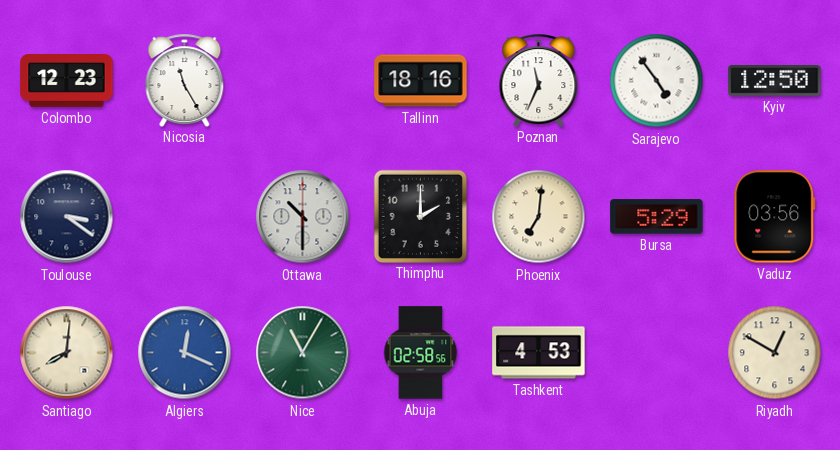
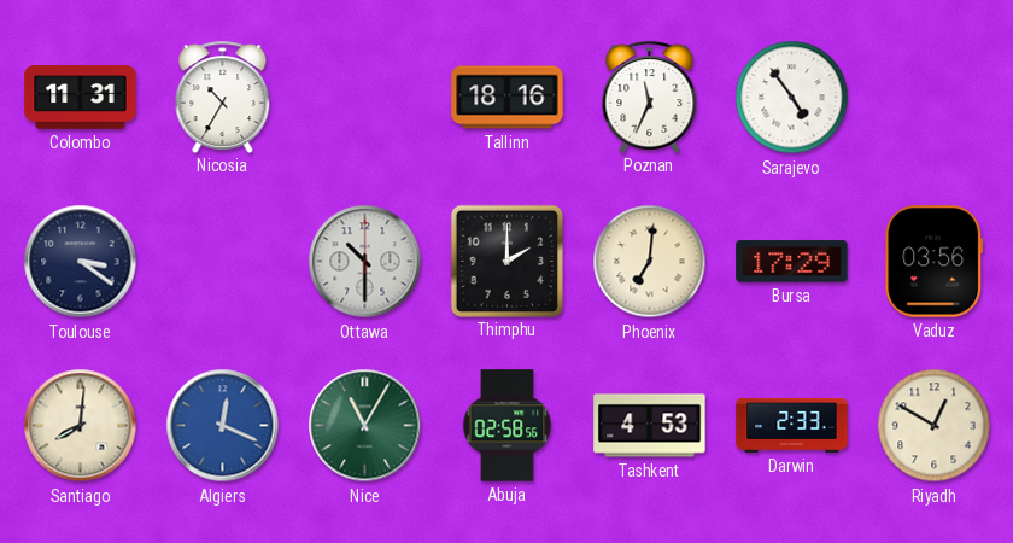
Colombo: 12:23 -> 11:31
Nicosia: 11:25 -> 10:35
Kyiv: 12:50 -> none
Bursa: 5:29 -> 17:29
Darwin: none -> 2:33
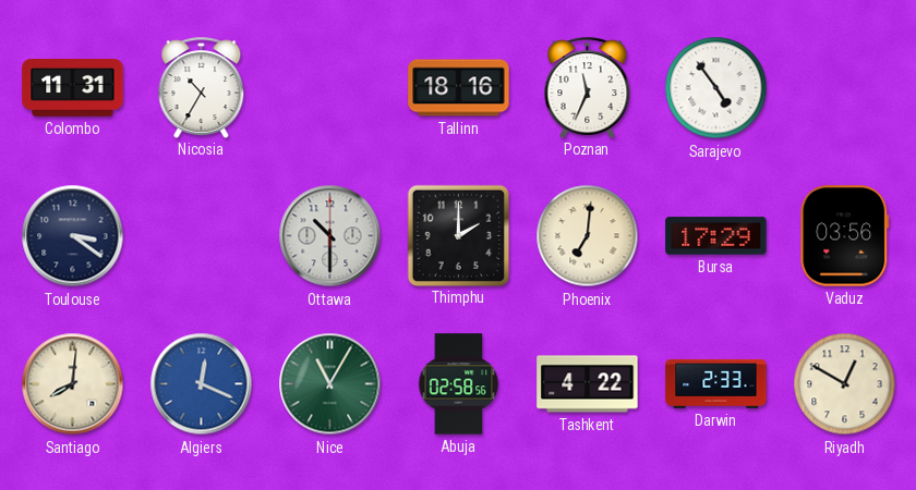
Tashkent: 4:53 -> 4:22
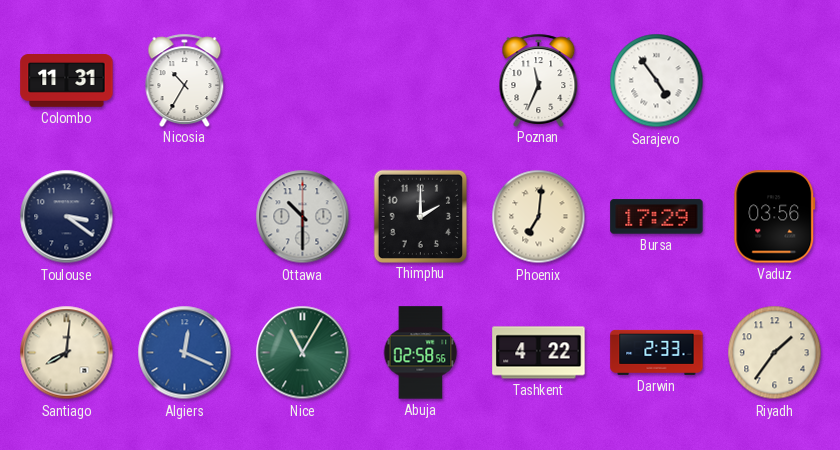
Tallinn: 18:16 -> none
Riyadh: 12:50 -> 1:36
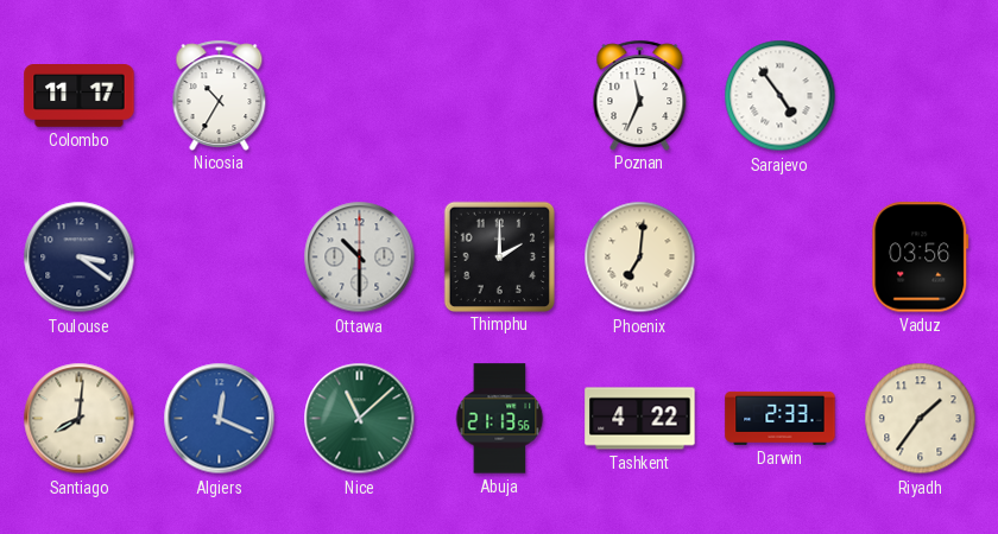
Colombo: 11:31 -> 11:17
Bursa: 17:29 -> none
Nice: 11:05 -> 11:08
Abuja: 02:58 -> 21:13
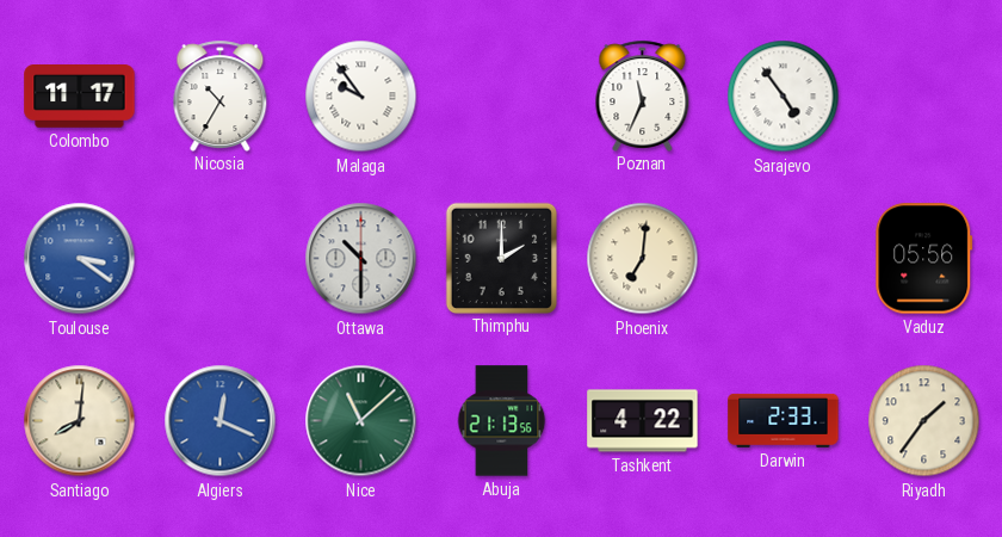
Malaga: none -> 9:54
Toulouse dial: navy -> blue
Vaduz: 03:56 -> 05:56
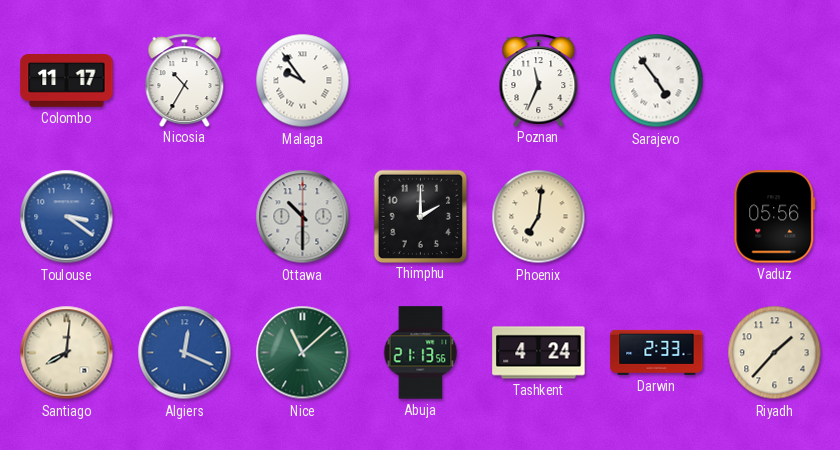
Tashkent: 4:22 -> 4:24
Riyadh: 1:36 -> 1:37
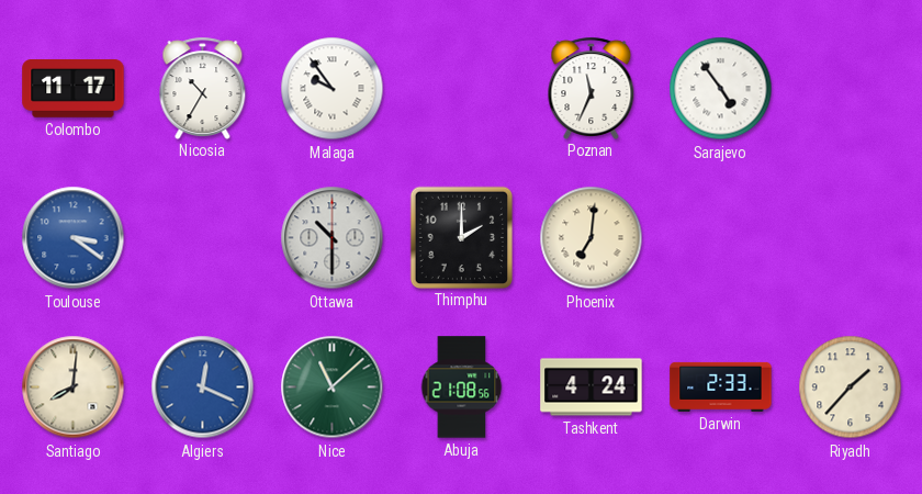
Vaduz: 05:56 -> none
Abuja: 21:13 -> 21:08
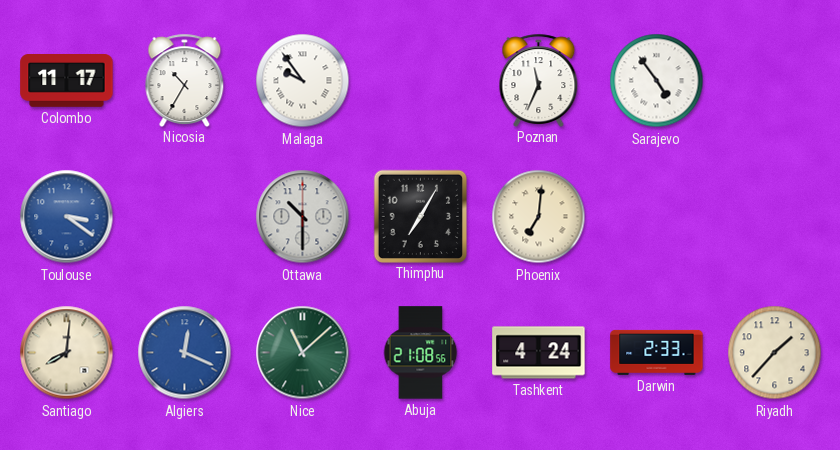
Thimphu: 2:00 -> 7:05
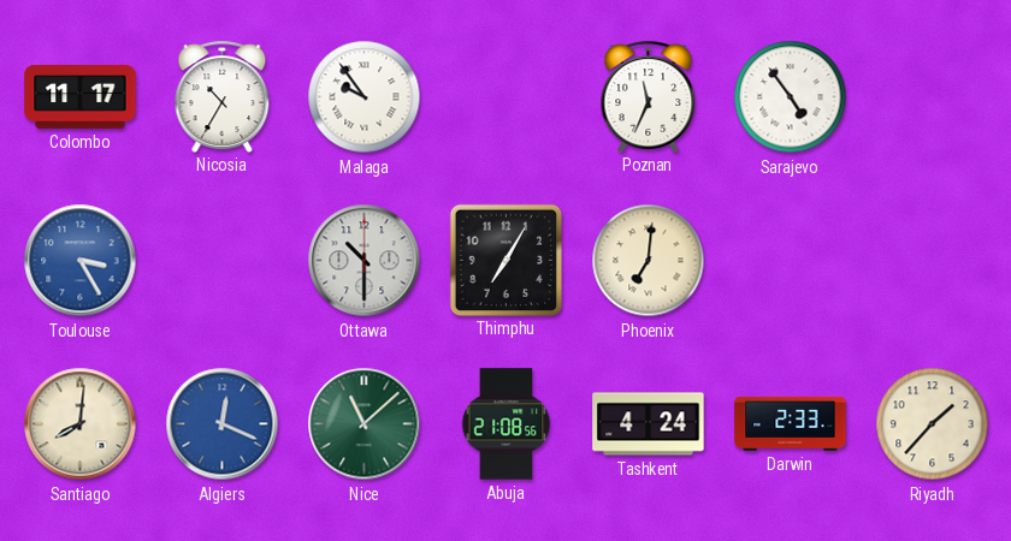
Toulouse: 3:21 -> 3:25
